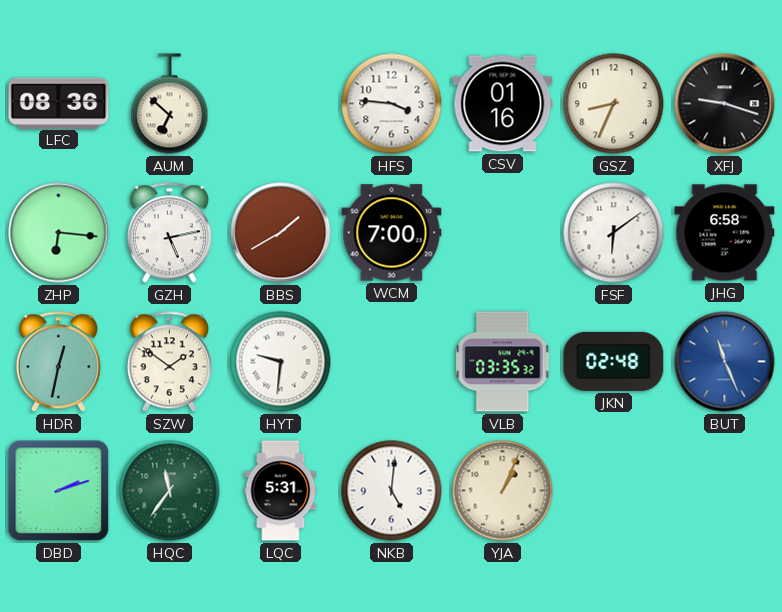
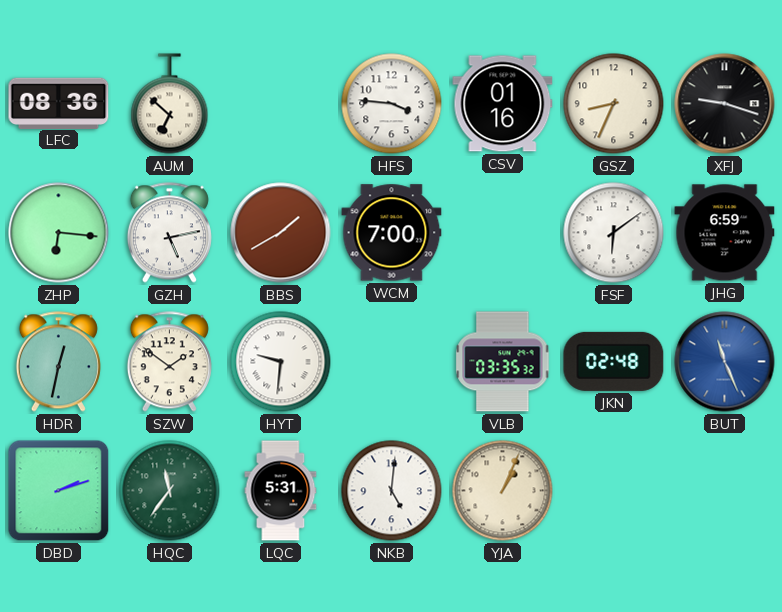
JHG: 6:58 -> 6:59
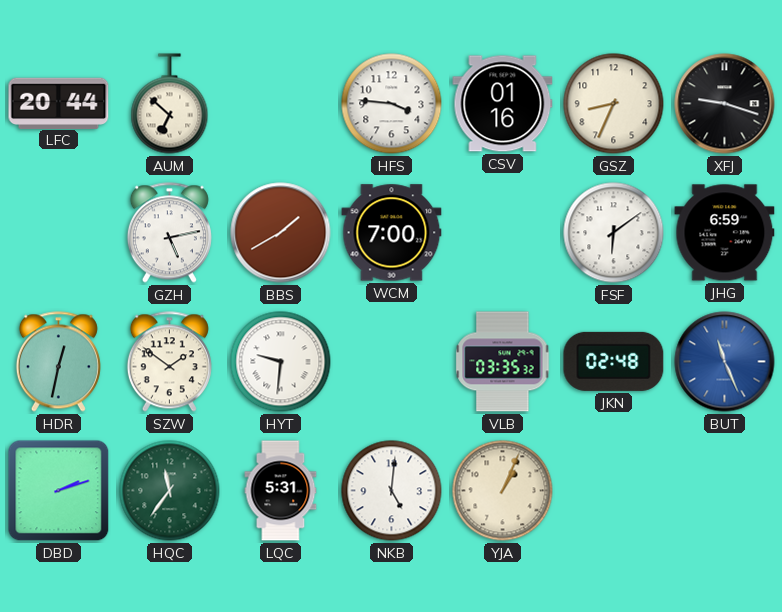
LFC: 08:36 -> 20:44
ZHP: 6:16 -> none
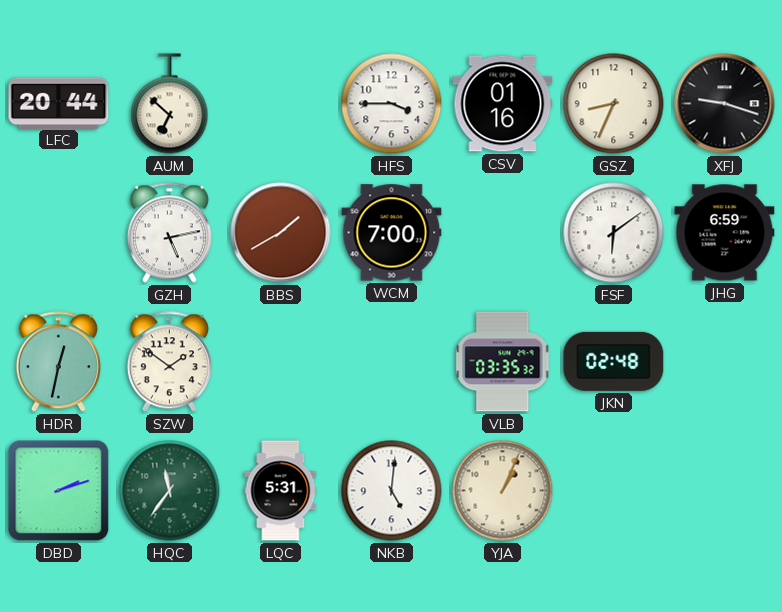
HFS: 3:46 -> 3:45
HYT: 9:31 -> none
BUT: 11:26 -> none
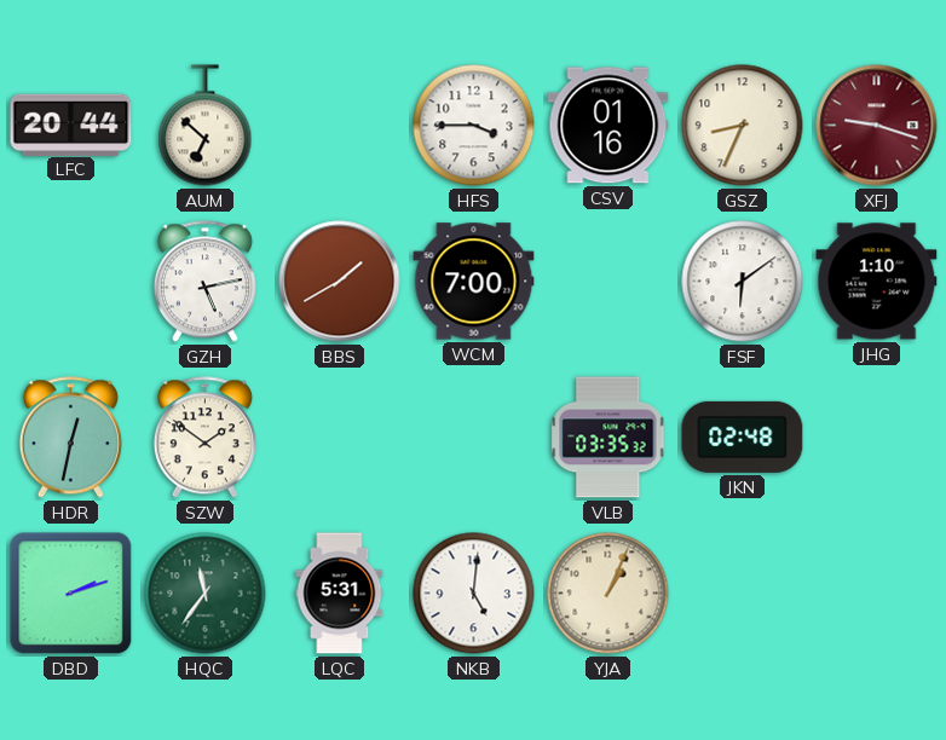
XFJ dial: black -> burgundy
JHG: 6:59 -> 1:10
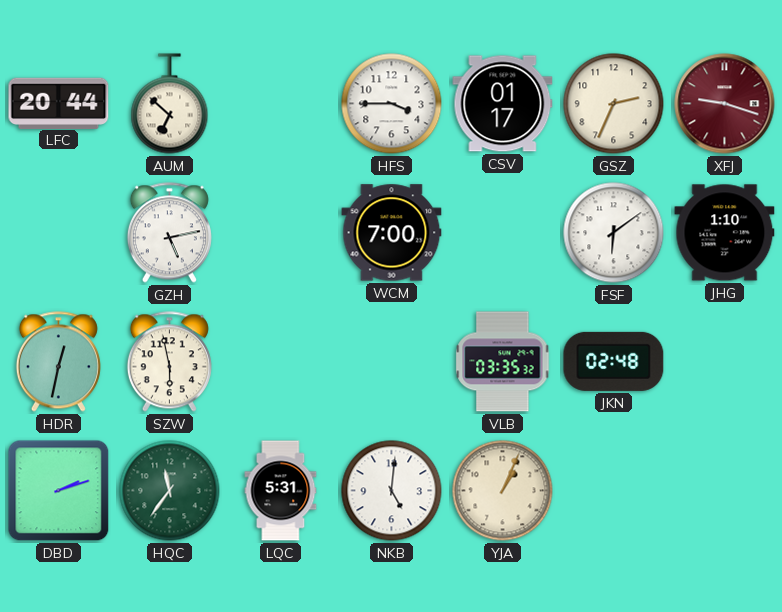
CSV: 01:16 -> 01:17
GSZ: 8:34 -> 2:34
BBS: 1:40 -> none
SZW: 1:51 -> 5:58
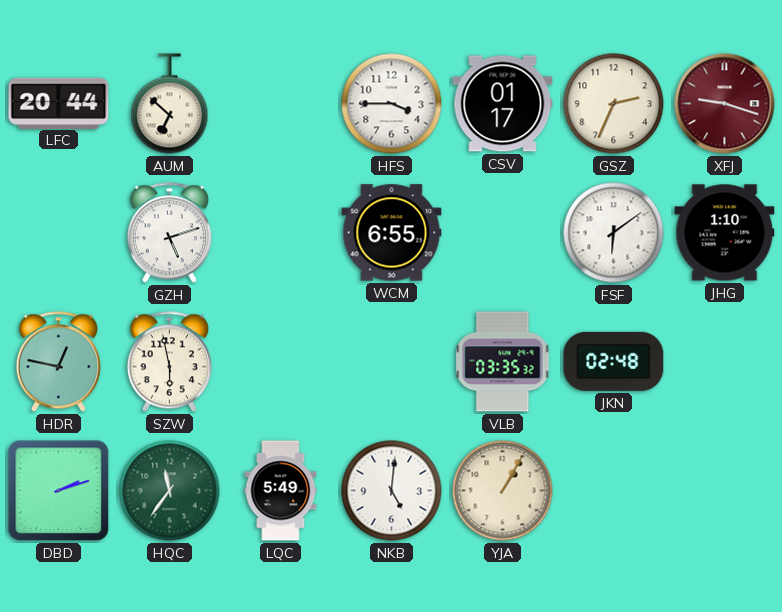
GZH: 5:13 -> 5:12
WCM: 7:00 -> 6:55
HDR: 12:32 -> 12:47
LQC: 5:31 -> 5:49
YJA: 1:04 -> 1:05
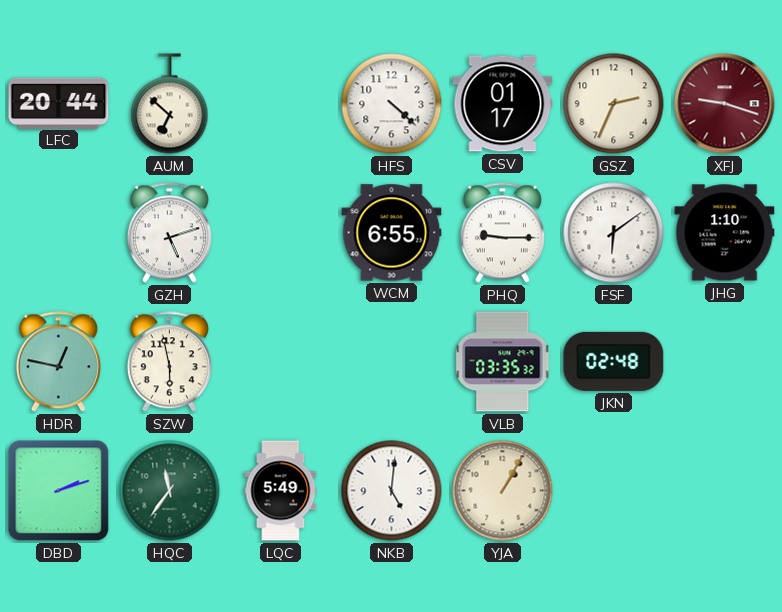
HFS: 3:45 -> 4:22
PHQ: none -> 9:15
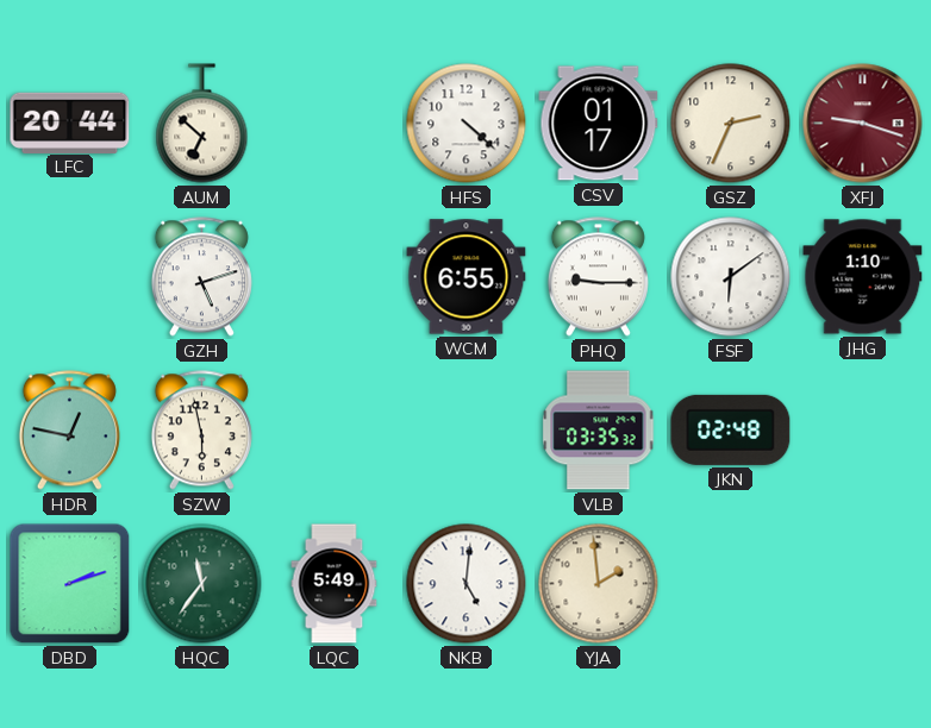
YJA: 1:05 -> 1:59
